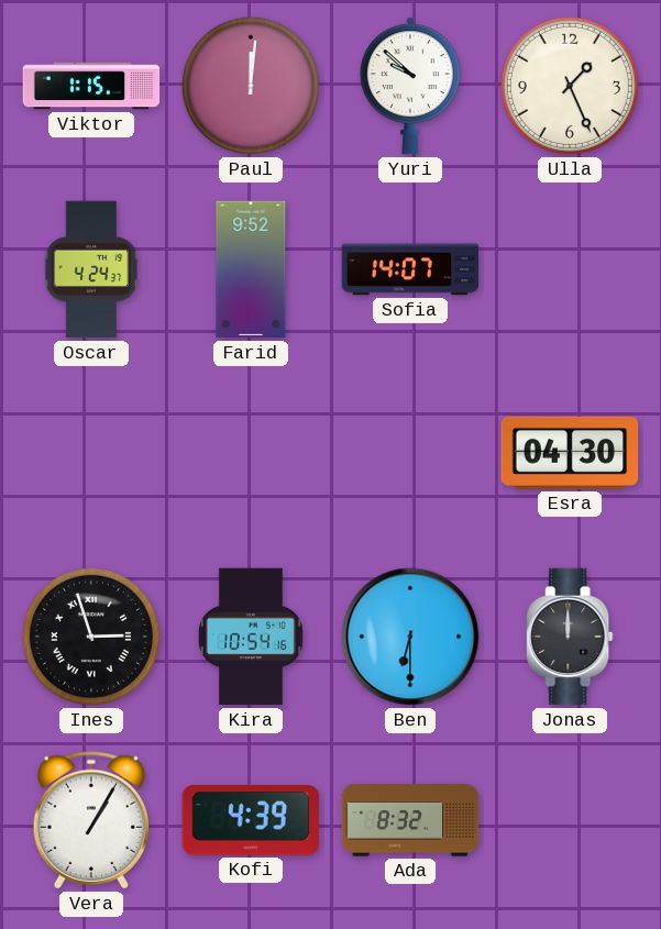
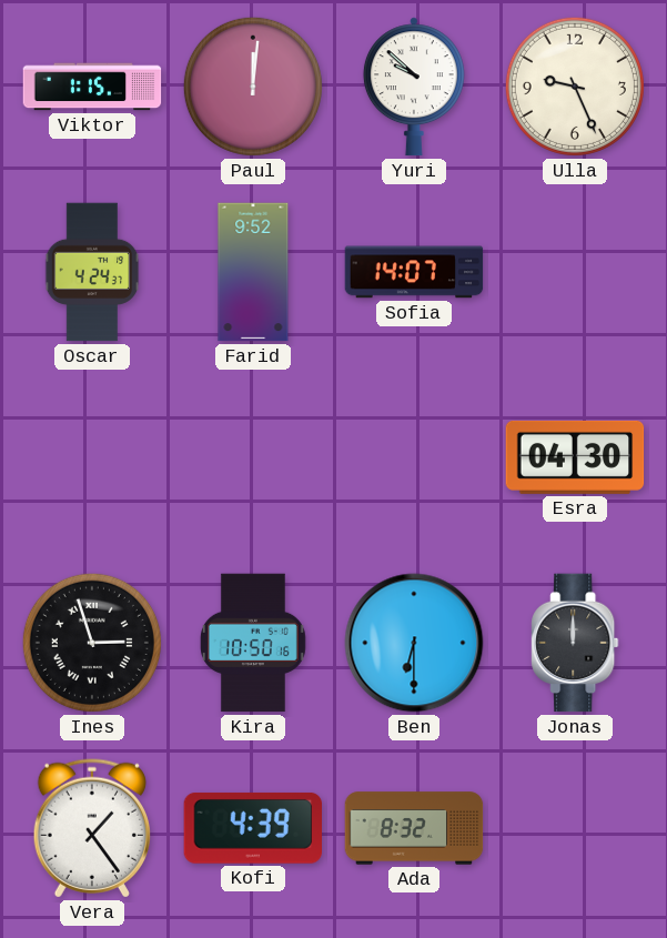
Ulla: 1:26 -> 9:26
Kira: 10:54 -> 10:50
Vera: 1:05 -> 1:24
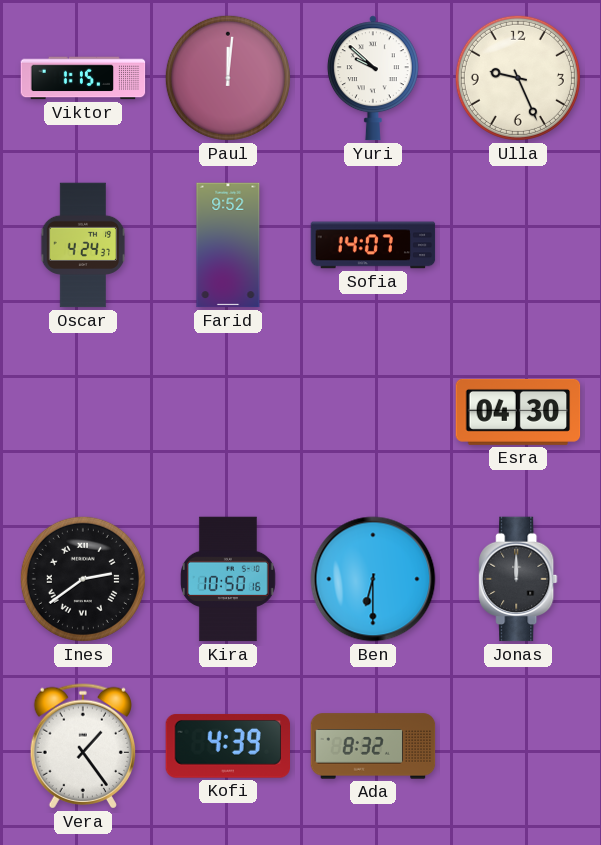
Ines: 2:57 -> 2:39
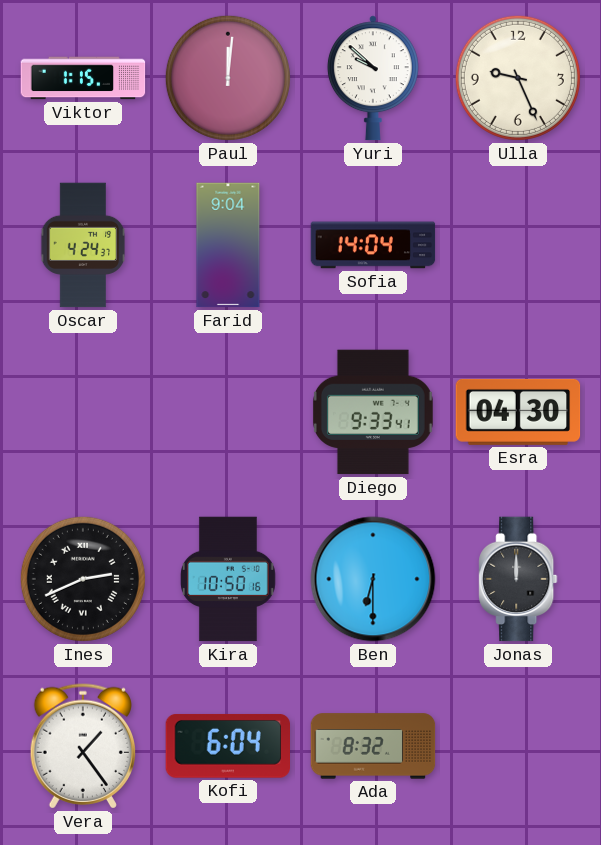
Farid: 9:52 -> 9:04
Sofia: 14:07 -> 14:04
Diego: none -> 9:33
Ines: 2:39 -> 2:41
Kofi: 4:39 -> 6:04
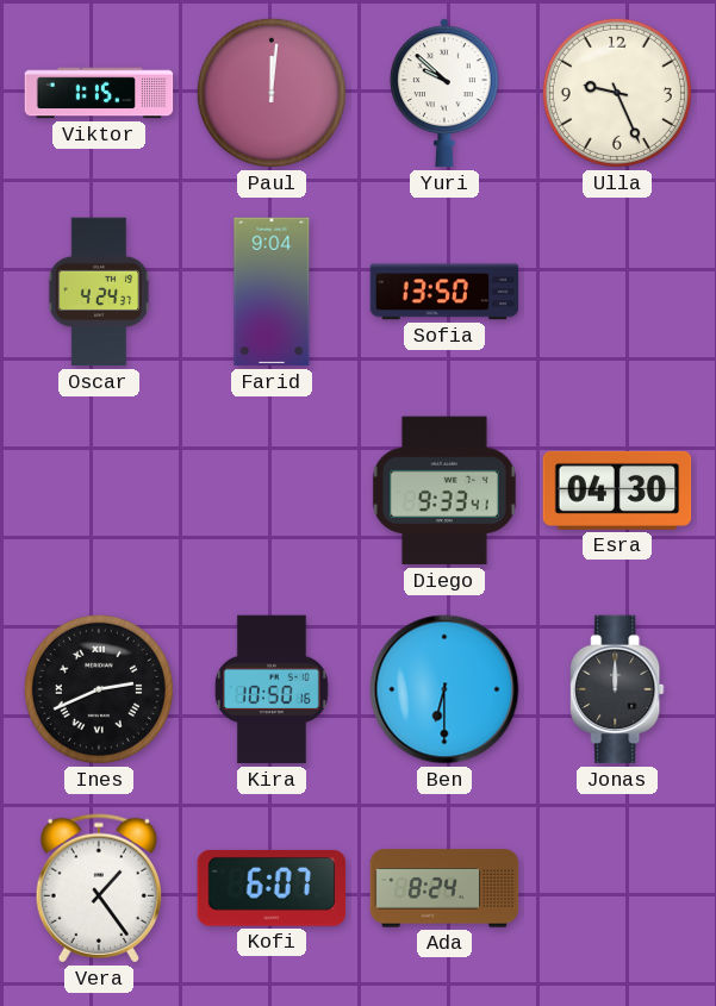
Sofia: 14:04 -> 13:50
Kofi: 6:04 -> 6:07
Ada: 8:32 -> 8:24
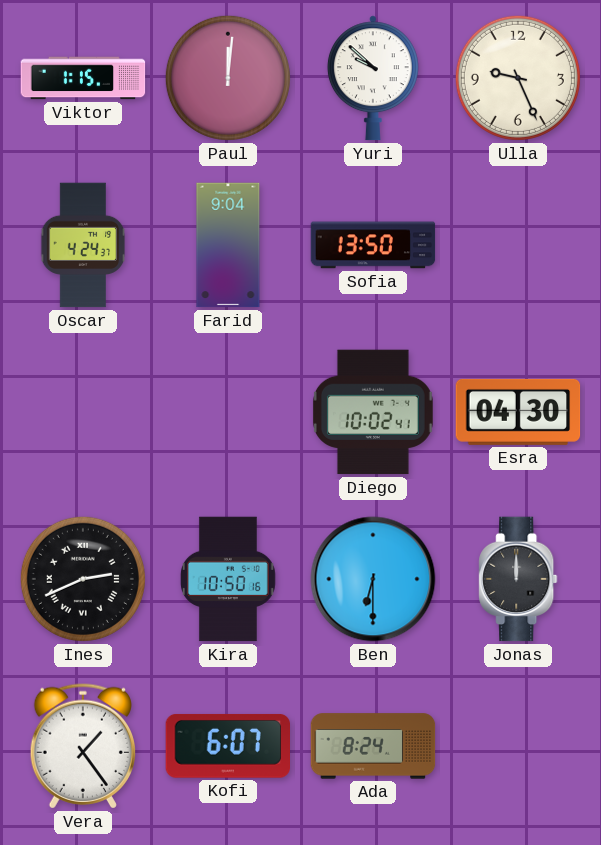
Diego: 9:33 -> 10:02
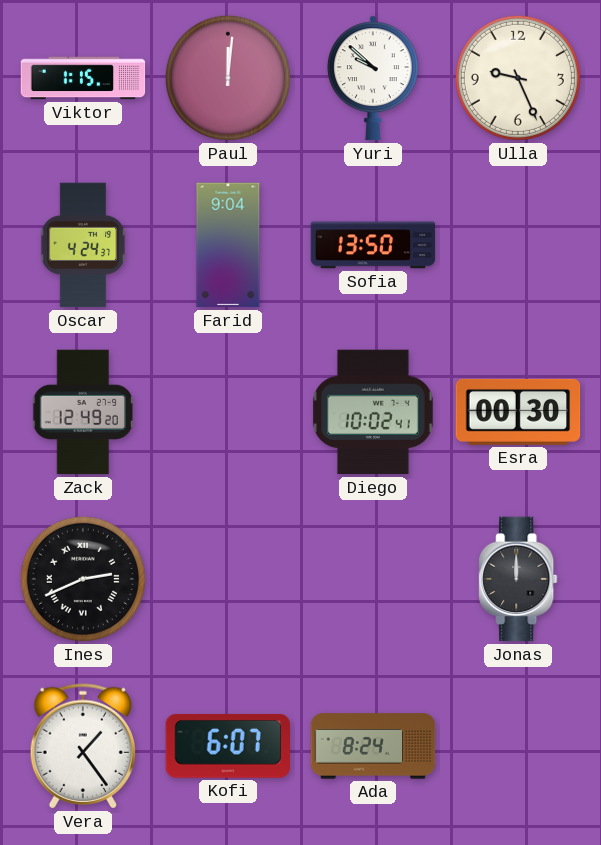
Zack: none -> 12:49
Esra: 04:30 -> 00:30
Kira: 10:50 -> none
Ben: 6:30 -> none
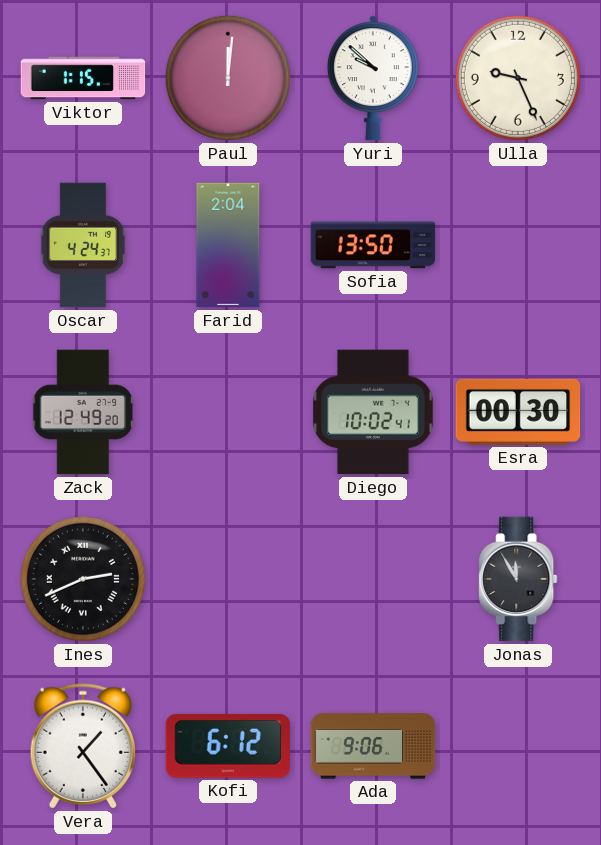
Farid: 9:04 -> 2:04
Jonas: 12:00 -> 11:55
Kofi: 6:07 -> 6:12
Ada: 8:24 -> 9:06
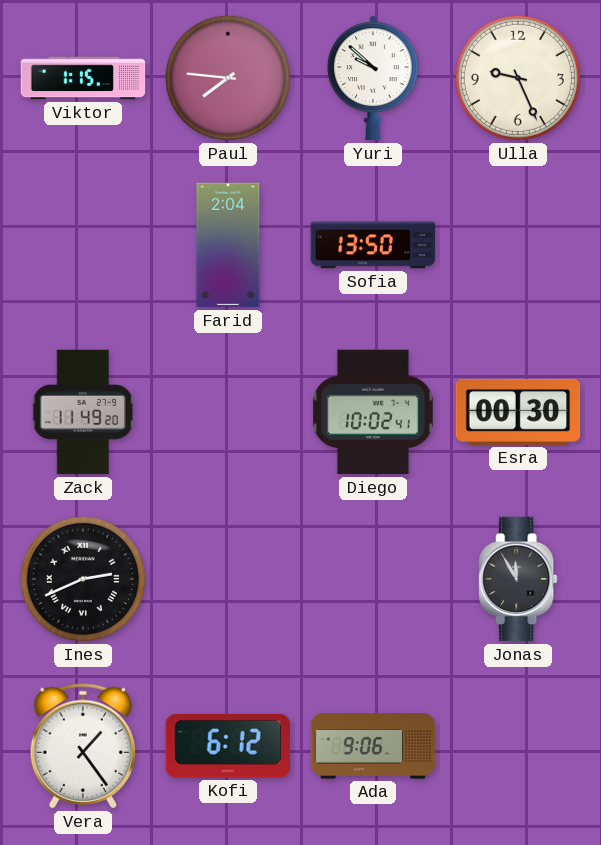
Paul: 12:01 -> 7:46
Oscar: 4:24 -> none
Zack: 12:49 -> 11:49
